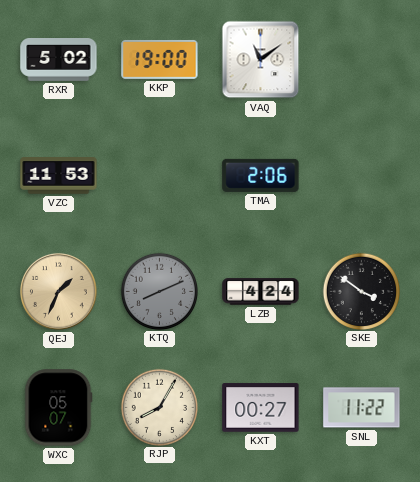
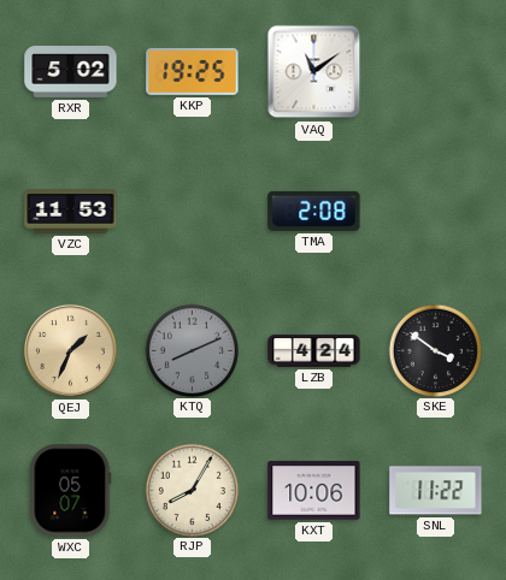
KKP: 19:00 -> 19:25
TMA: 2:06 -> 2:08
KXT: 00:27 -> 10:06
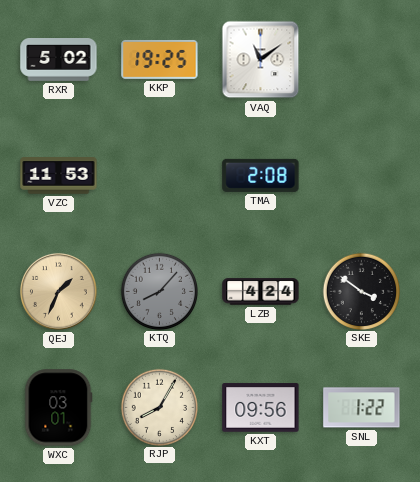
KTQ: 8:11 -> 8:07
WXC: 05:07 -> 03:01
KXT: 10:06 -> 09:56
SNL: 11:22 -> 1:22
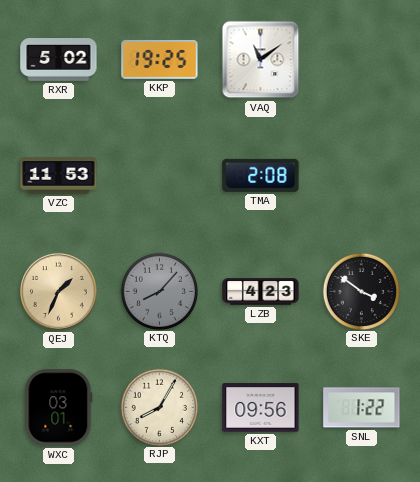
LZB: 4:24 -> 4:23
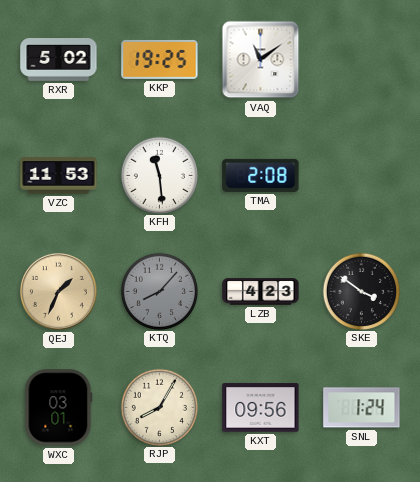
KFH: none -> 11:29
SNL: 1:22 -> 1:24
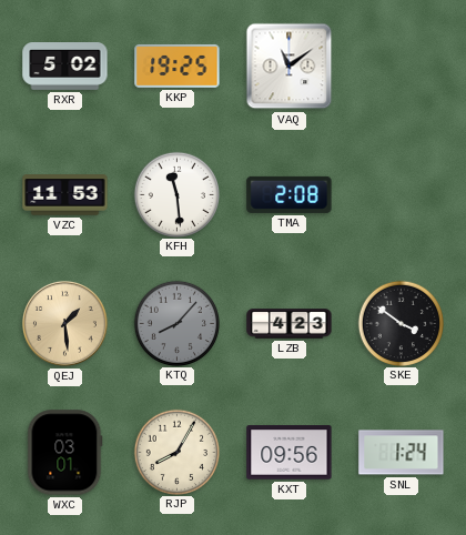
QEJ: 1:34 -> 1:29
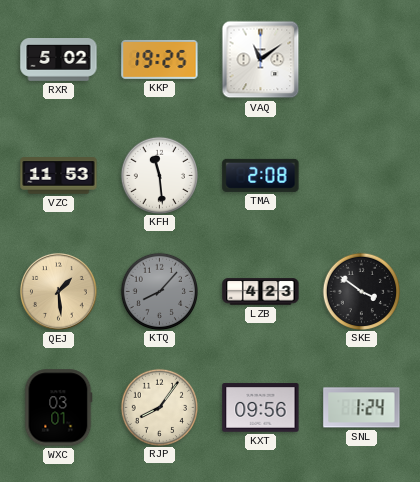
RJP: 8:05 -> 8:06
